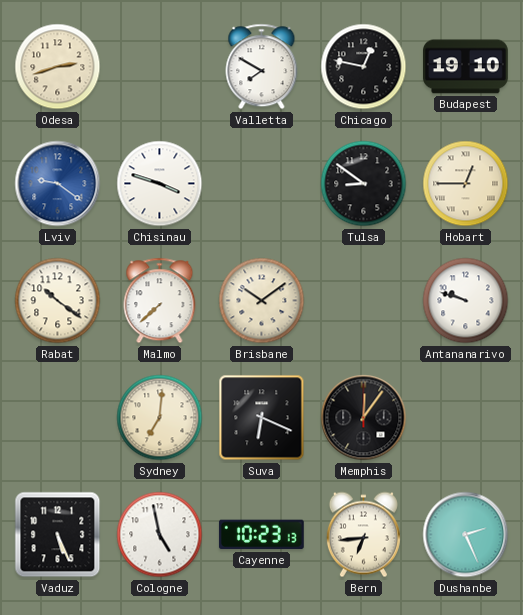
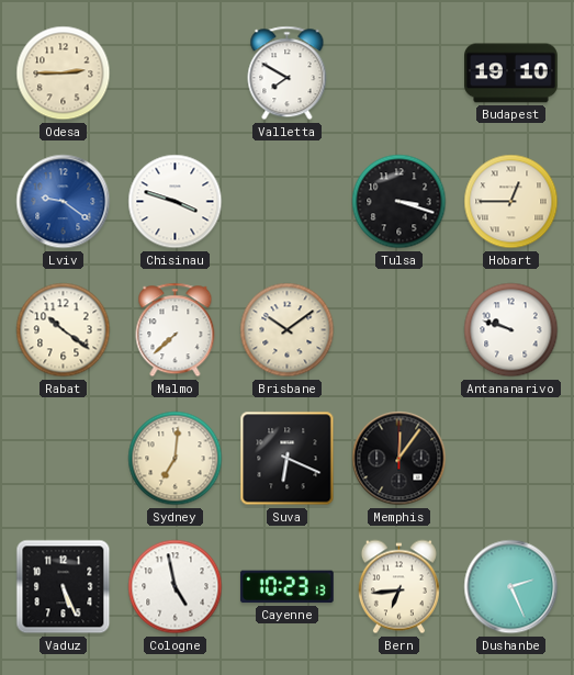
Odesa: 2:42 -> 2:45
Chicago: 12:47 -> none
Tulsa: 8:51 -> 3:18
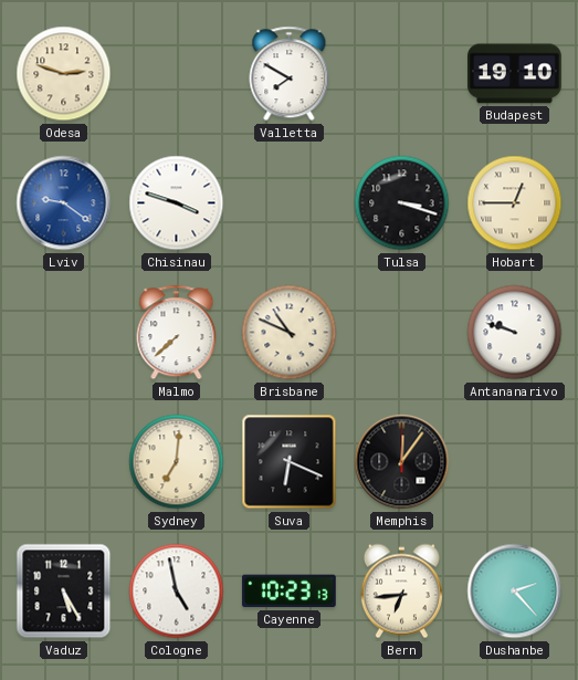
Odesa: 2:45 -> 2:48
Rabat: 10:21 -> none
Brisbane: 10:09 -> 10:49
Vaduz: 5:26 -> 5:25
Dushanbe: 2:26 -> 2:23
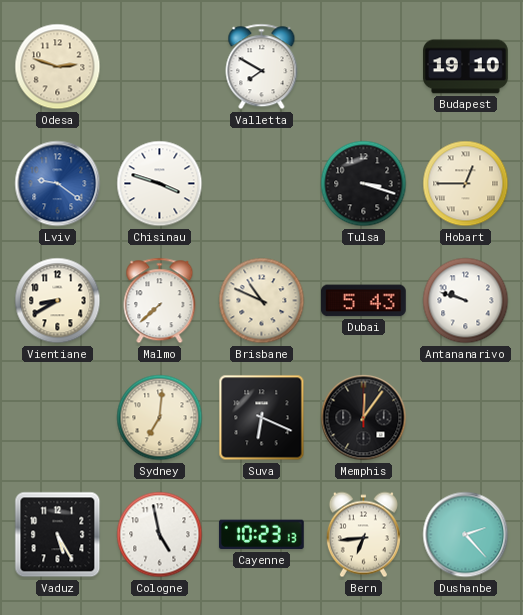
Vientiane: none -> 8:40
Dubai: none -> 5:43
